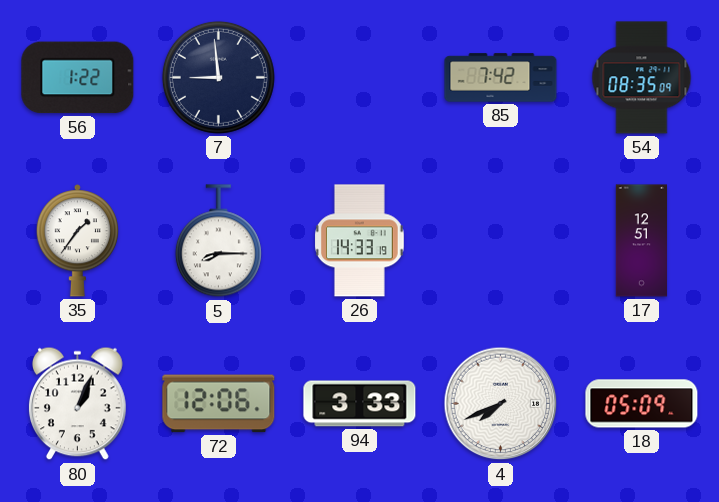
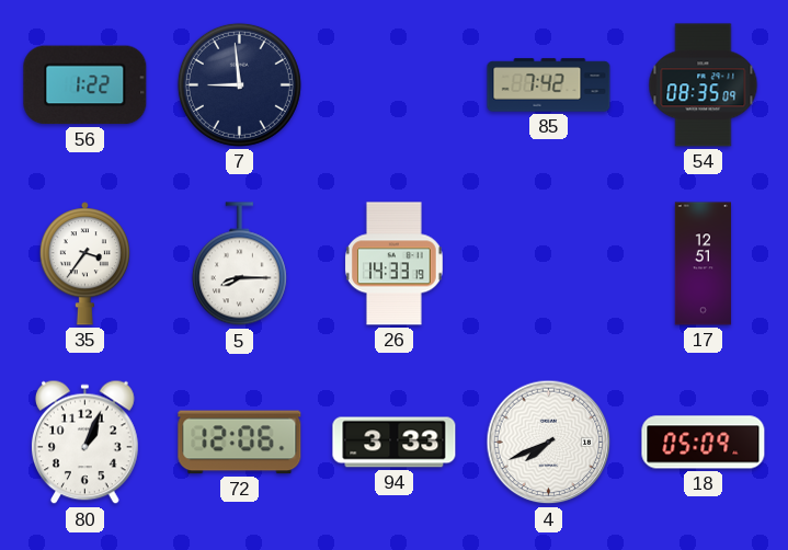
35: 1:36 -> 3:36
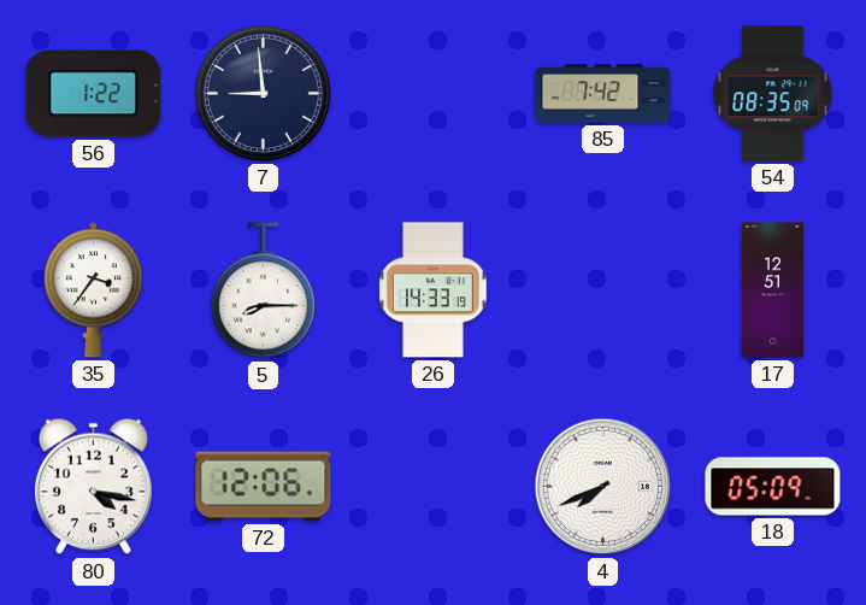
80: 1:04 -> 4:17
94: 3:33 -> none
